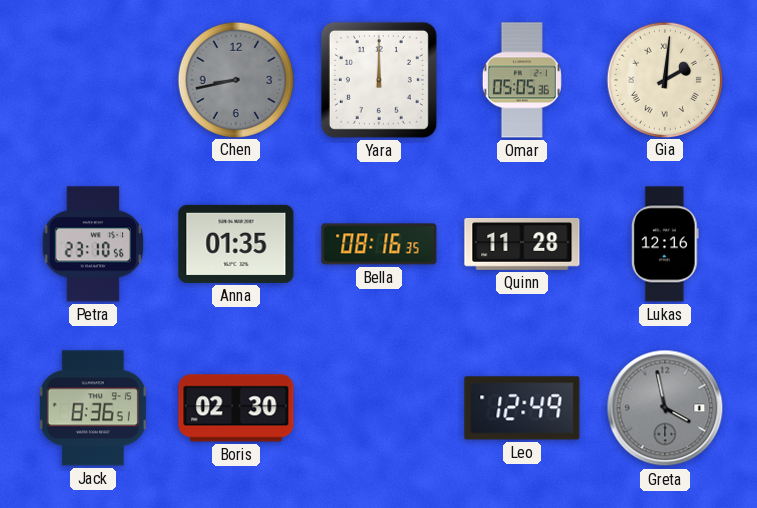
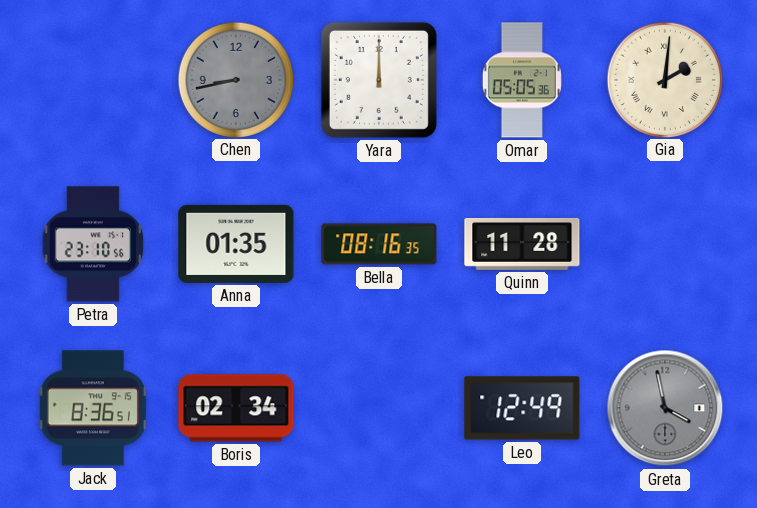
Lukas: 12:16 -> none
Boris: 02:30 -> 02:34
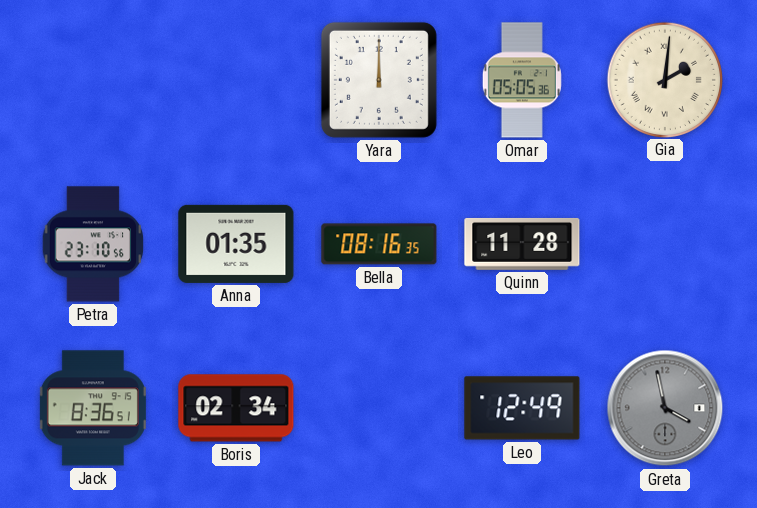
Chen: 8:43 -> none
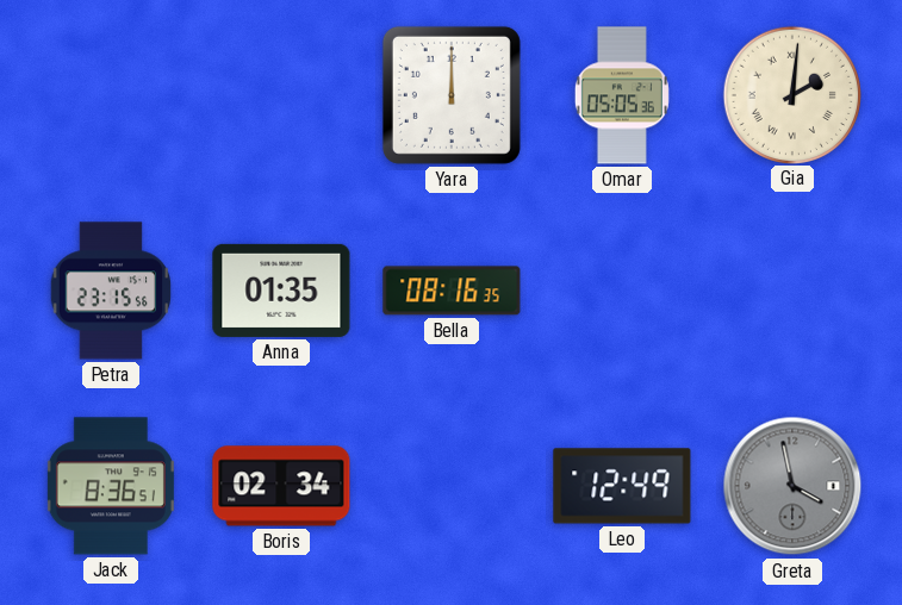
Petra: 23:10 -> 23:15
Quinn: 11:28 -> none
